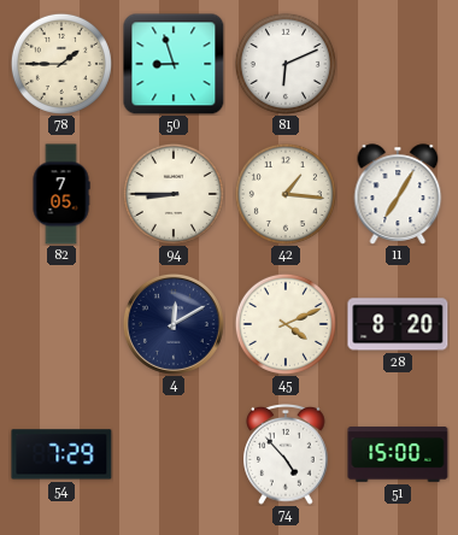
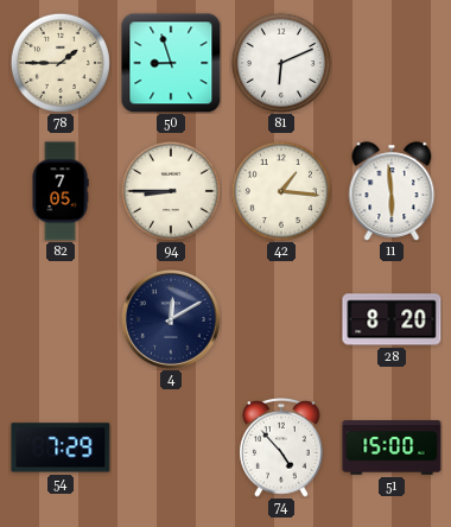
11: 7:05 -> 5:59
45: 4:11 -> none
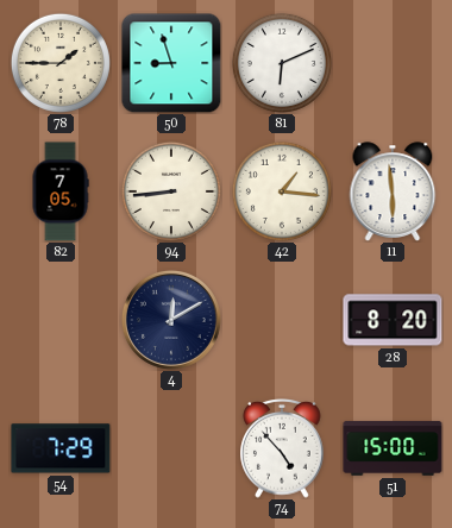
94: 8:45 -> 8:44
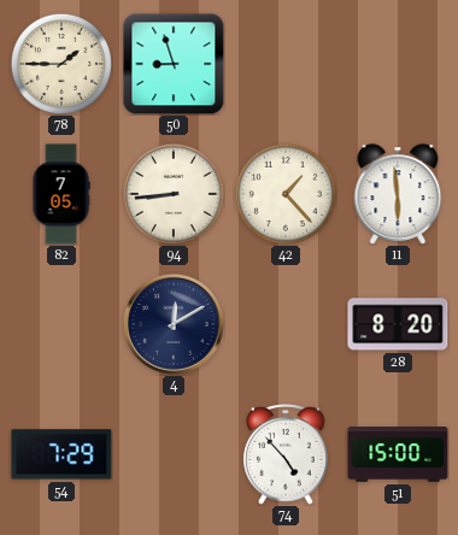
81: 6:11 -> none
42: 1:16 -> 1:23
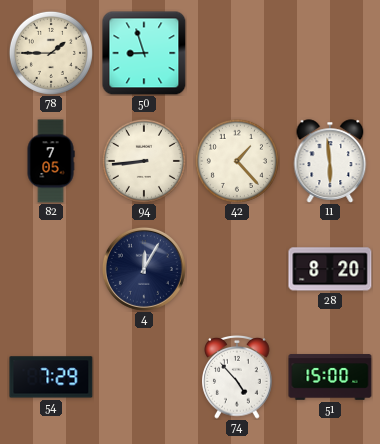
4: 12:10 -> 12:05
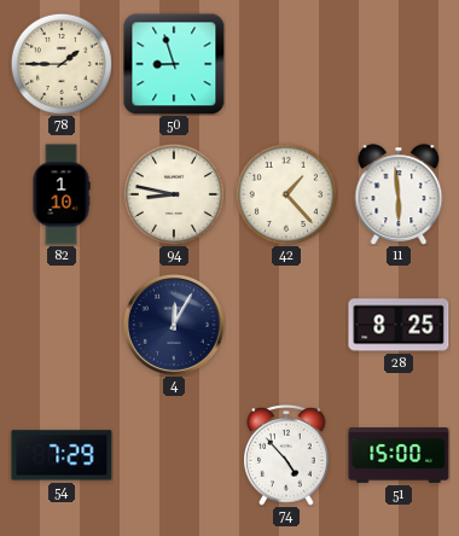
82: 7:05 -> 1:10
94: 8:44 -> 8:47
28: 8:20 -> 8:25
